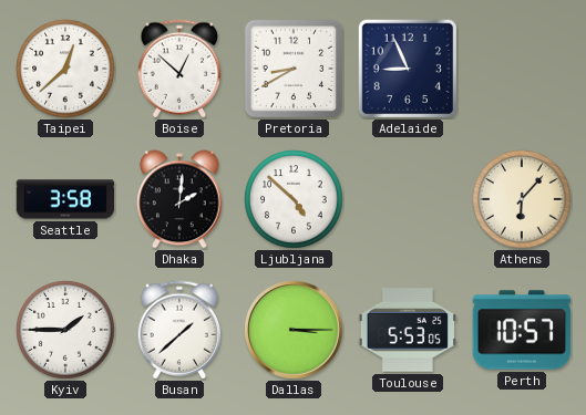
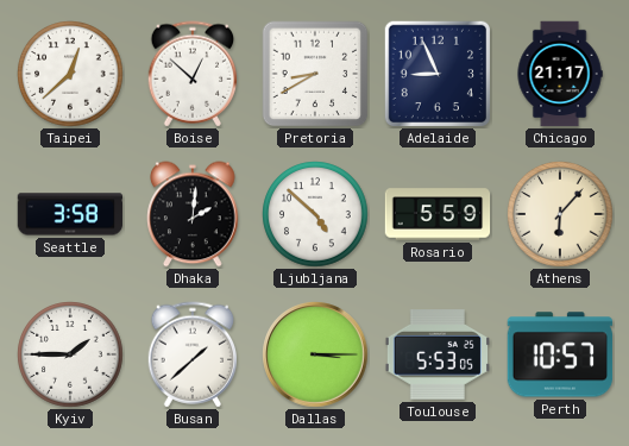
Chicago: none -> 21:17
Rosario: none -> 5:59
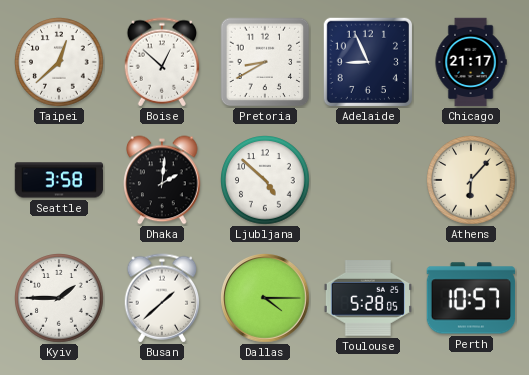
Rosario: 5:59 -> none
Dallas: 3:15 -> 4:15
Toulouse: 5:53 -> 5:28
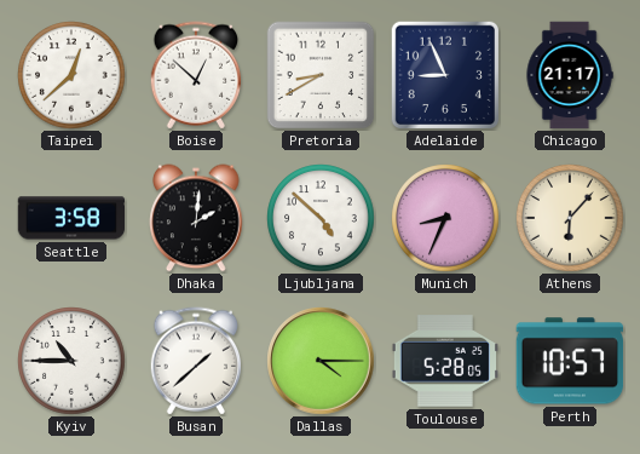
Munich: none -> 8:34
Kyiv: 1:45 -> 10:45
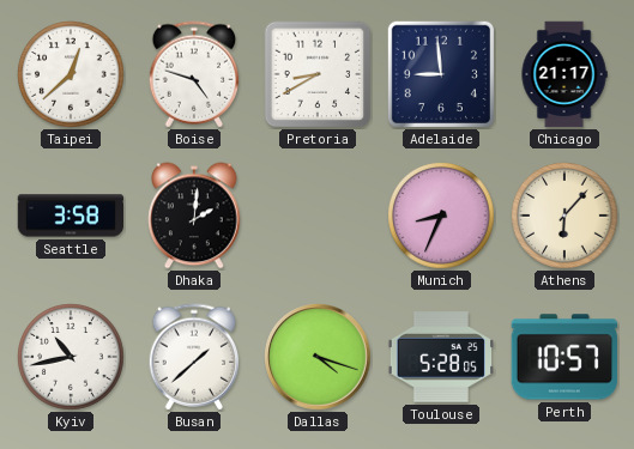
Boise: 12:52 -> 4:48
Adelaide: 8:56 -> 8:59
Ljubljana: 4:52 -> none
Kyiv: 10:45 -> 10:43
Dallas: 4:15 -> 4:18
